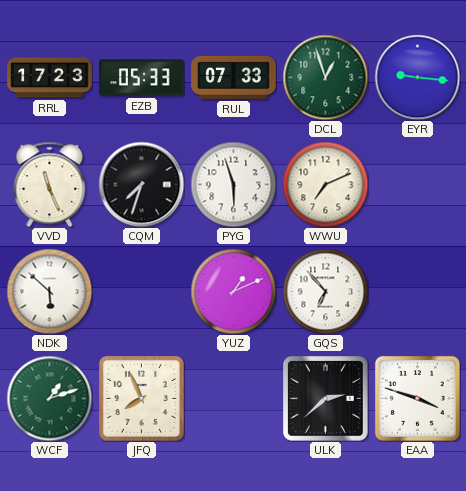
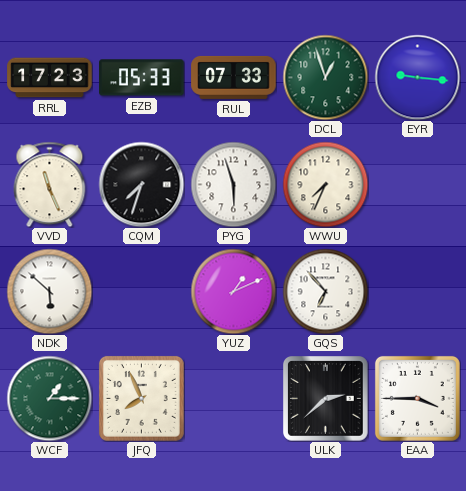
WWU: 7:11 -> 7:34
WCF: 1:12 -> 1:15
EAA: 3:48 -> 3:45
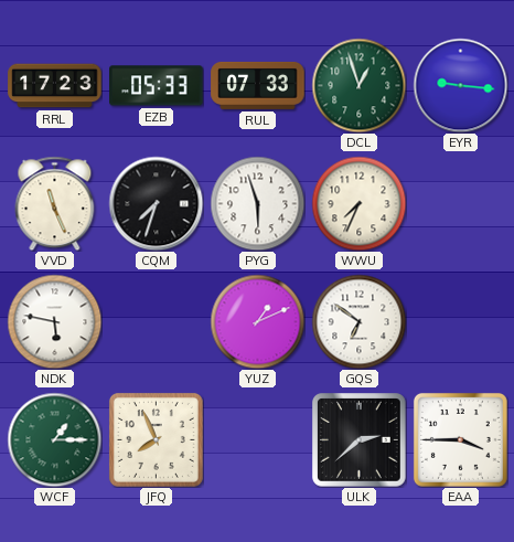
NDK: 5:52 -> 5:47
GQS: 6:53 -> 6:51
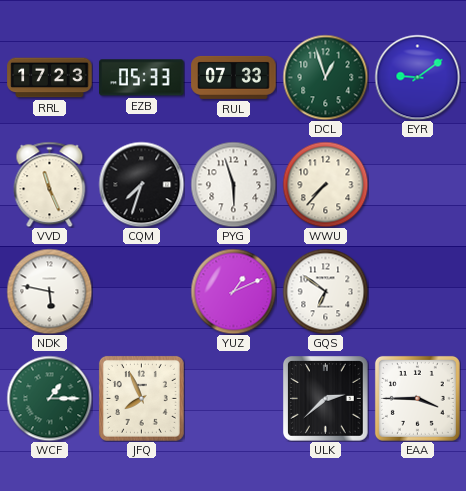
EYR: 9:16 -> 9:09
WWU: 7:34 -> 7:37
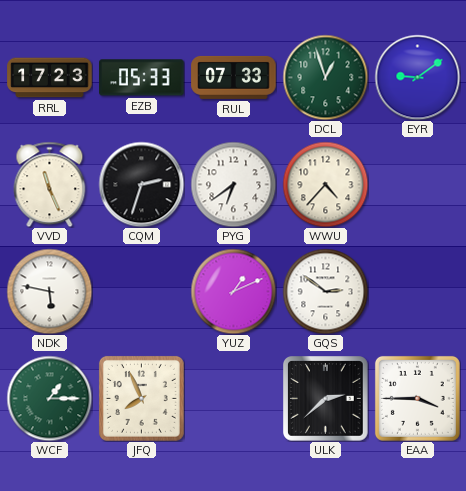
CQM: 7:33 -> 2:33
PYG: 5:57 -> 6:39
WWU: 7:37 -> 4:37
GQS: 6:51 -> 2:51
